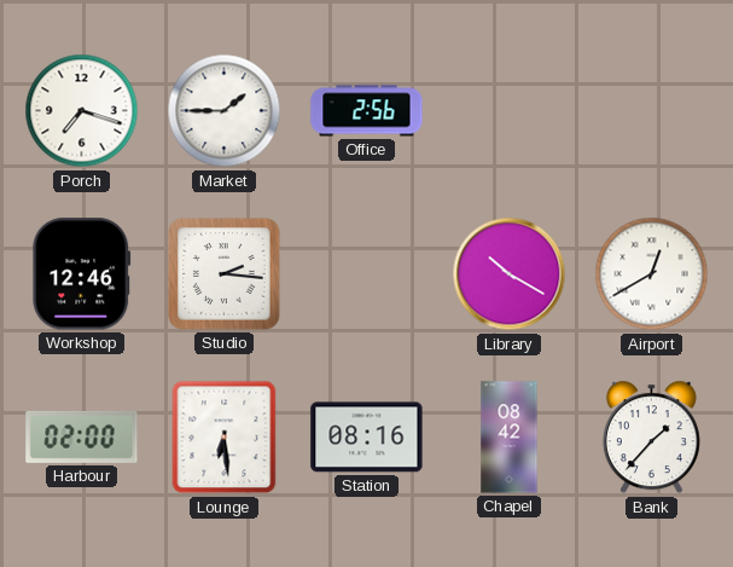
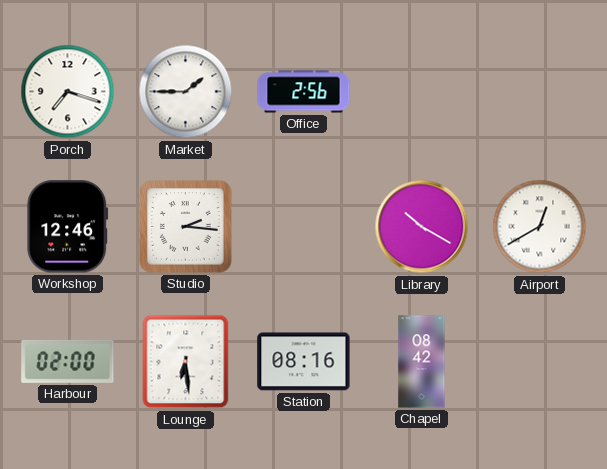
Bank: 1:37 -> none
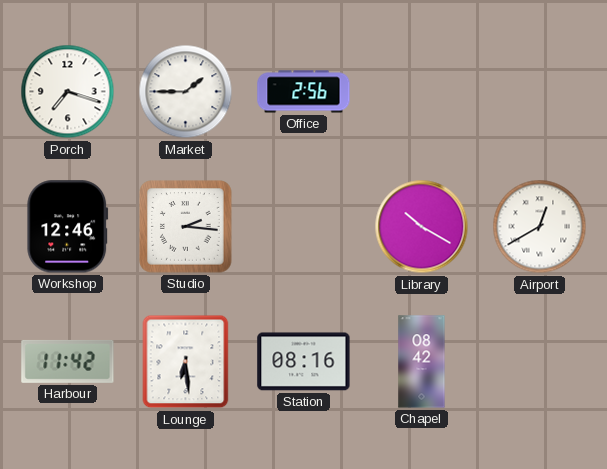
Harbour: 02:00 -> 11:42
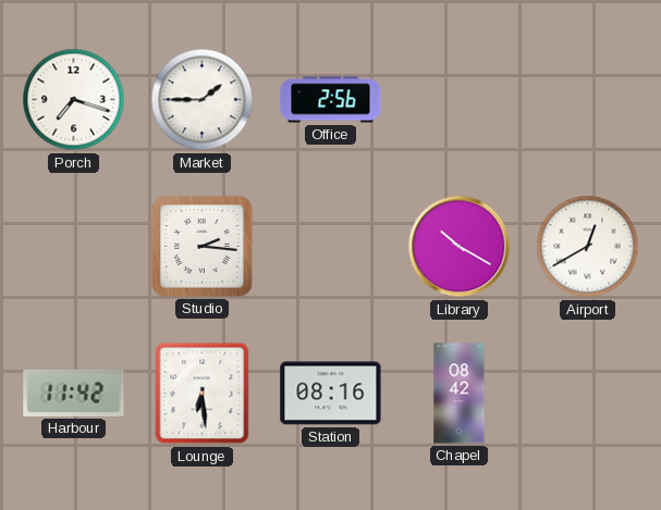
Workshop: 12:46 -> none
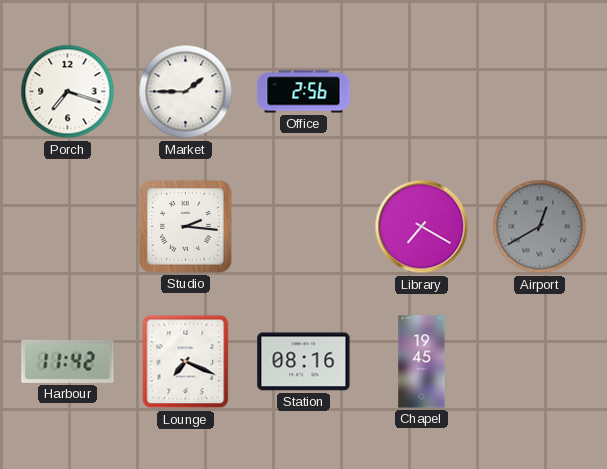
Library: 10:20 -> 7:20
Airport dial: white -> grey
Lounge: 6:29 -> 7:19
Chapel: 08:42 -> 19:45
